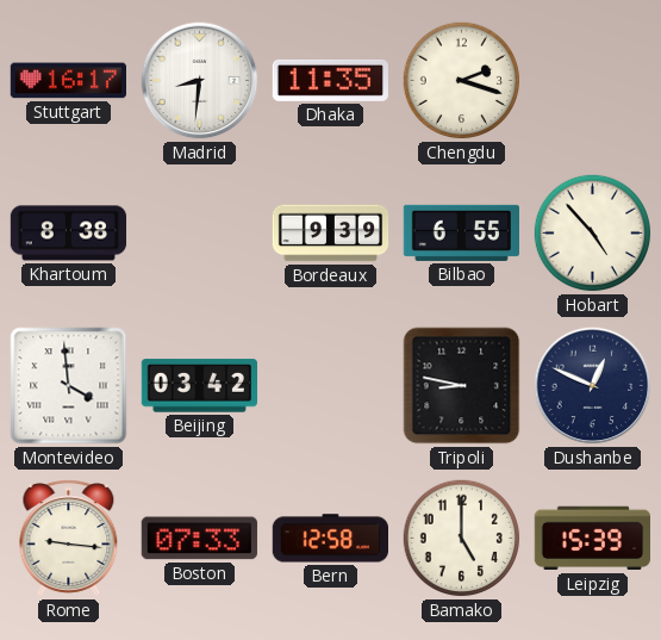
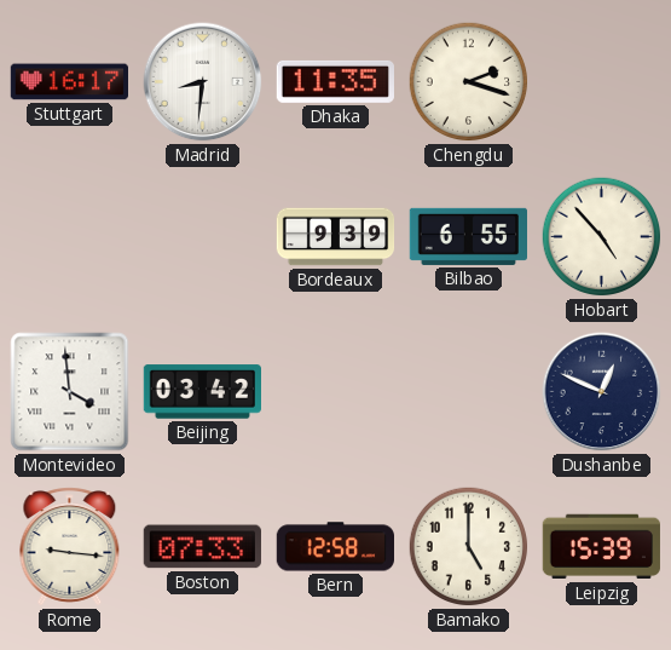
Khartoum: 8:38 -> none
Tripoli: 8:47 -> none
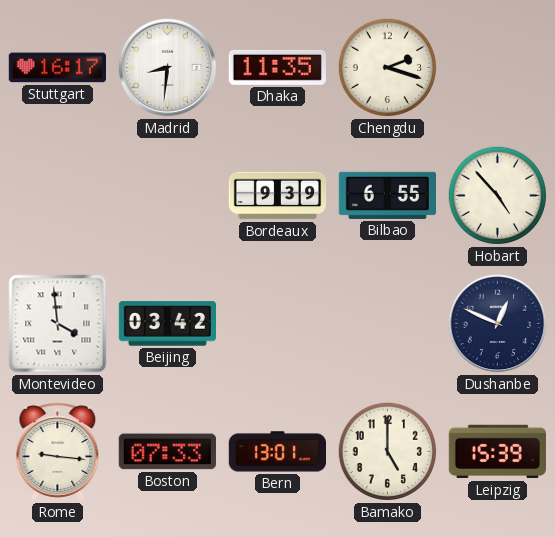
Bern: 12:58 -> 13:01
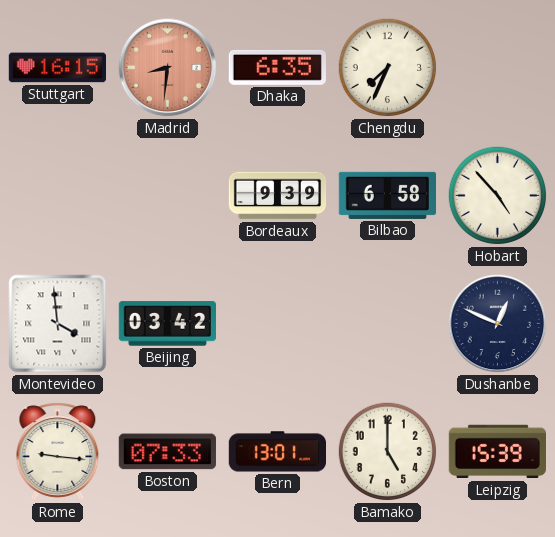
Stuttgart: 16:17 -> 16:15
Madrid dial: white -> salmon
Dhaka: 11:35 -> 6:35
Chengdu: 2:18 -> 7:34
Bilbao: 6:55 -> 6:58
